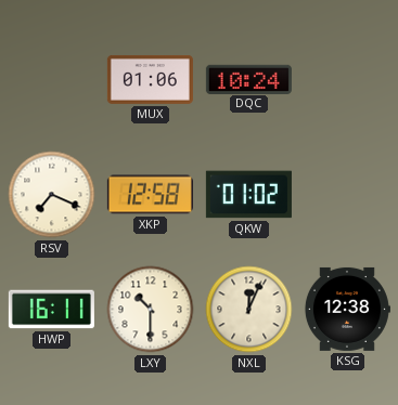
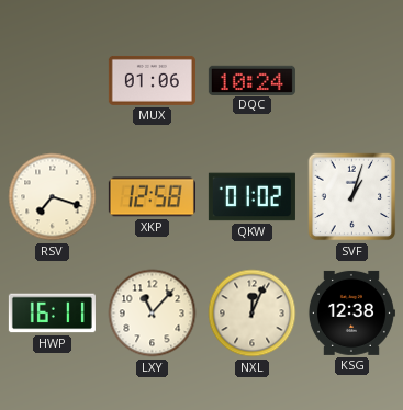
RSV: 7:19 -> 7:18
SVF: none -> 1:03
LXY: 10:30 -> 11:07
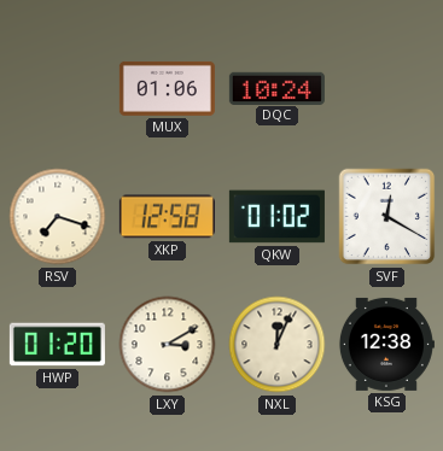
SVF: 1:03 -> 12:20
HWP: 16:11 -> 01:20
LXY: 11:07 -> 3:10
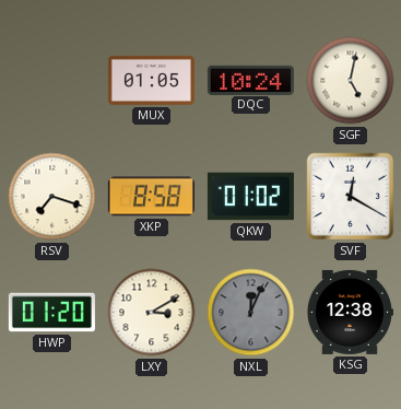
MUX: 01:06 -> 01:05
SGF: none -> 5:02
XKP: 12:58 -> 8:58
NXL dial: cream -> grey
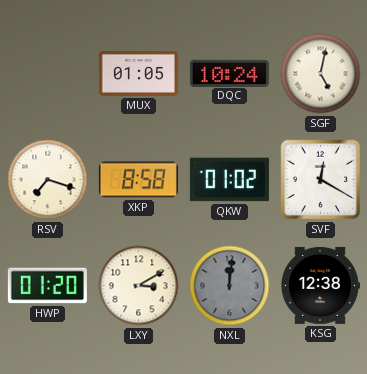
NXL: 12:04 -> 12:01
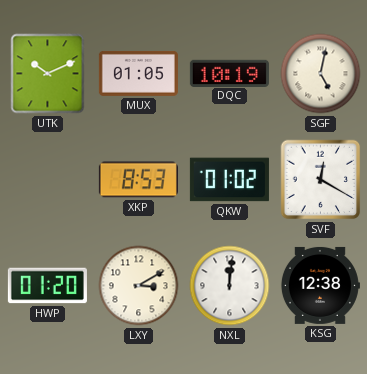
UTK: none -> 10:11
DQC: 10:24 -> 10:19
RSV: 7:18 -> none
XKP: 8:58 -> 8:53
NXL dial: grey -> white
